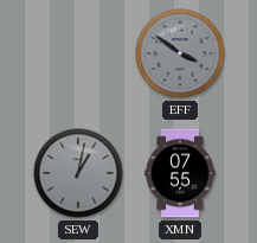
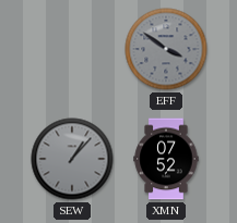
SEW: 1:02 -> 1:07
XMN: 07:55 -> 07:52
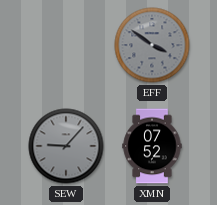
SEW: 1:07 -> 9:07
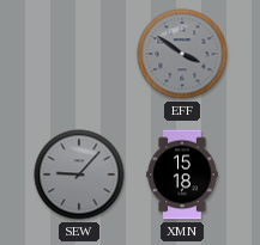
XMN: 07:52 -> 15:18
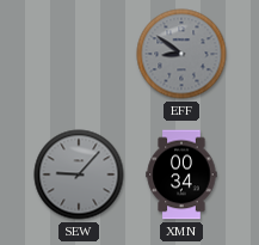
EFF: 3:51 -> 8:51
XMN: 15:18 -> 00:34
